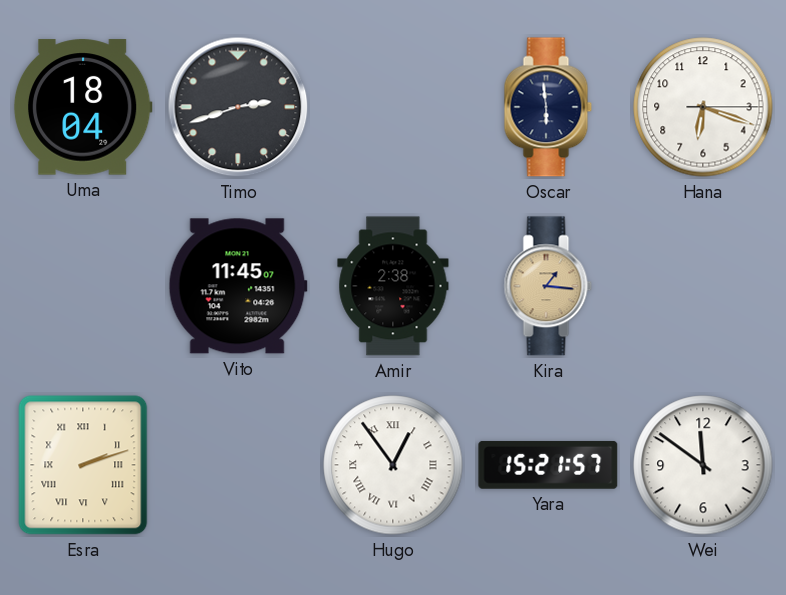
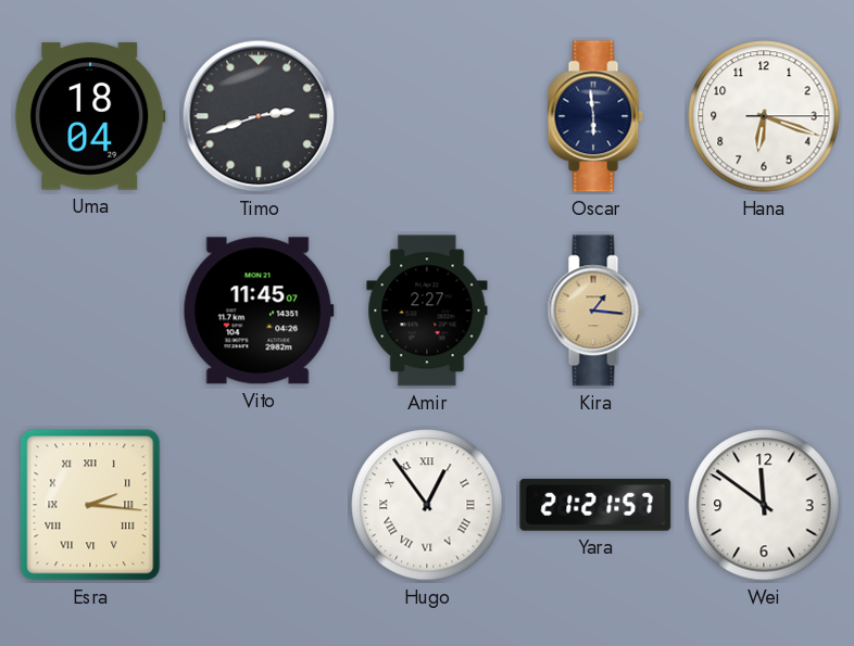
Amir: 2:38 -> 2:27
Esra: 2:12 -> 2:16
Yara: 15:21 -> 21:21
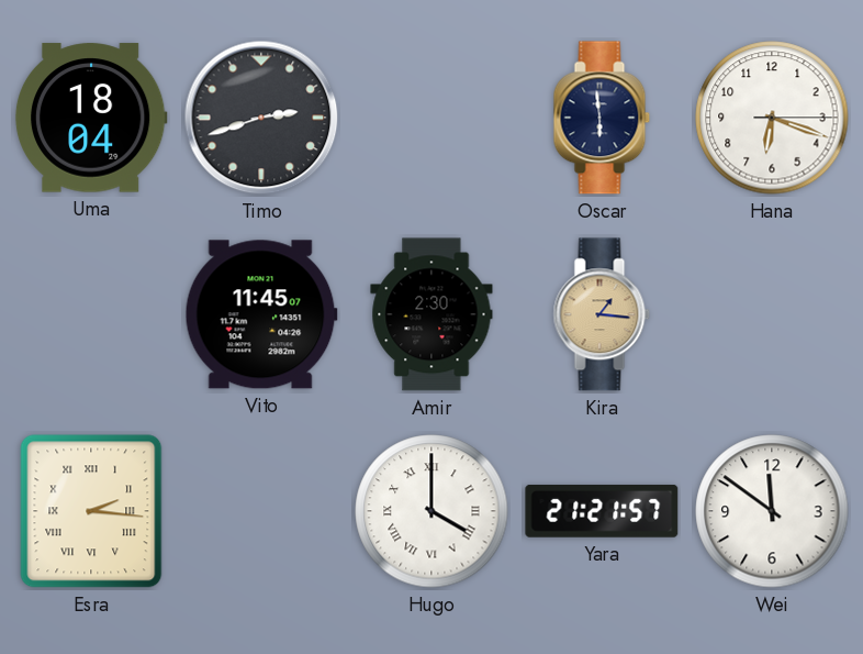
Amir: 2:27 -> 2:30
Hugo: 12:54 -> 4:00
